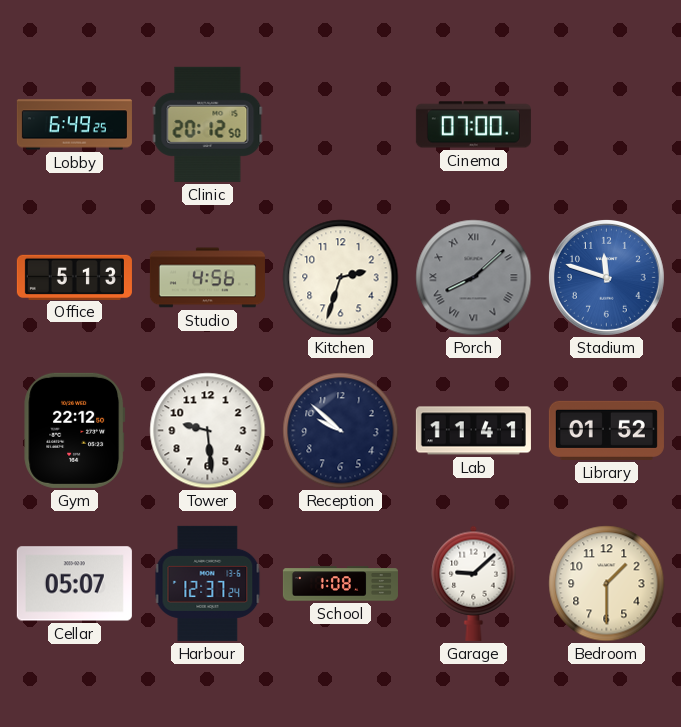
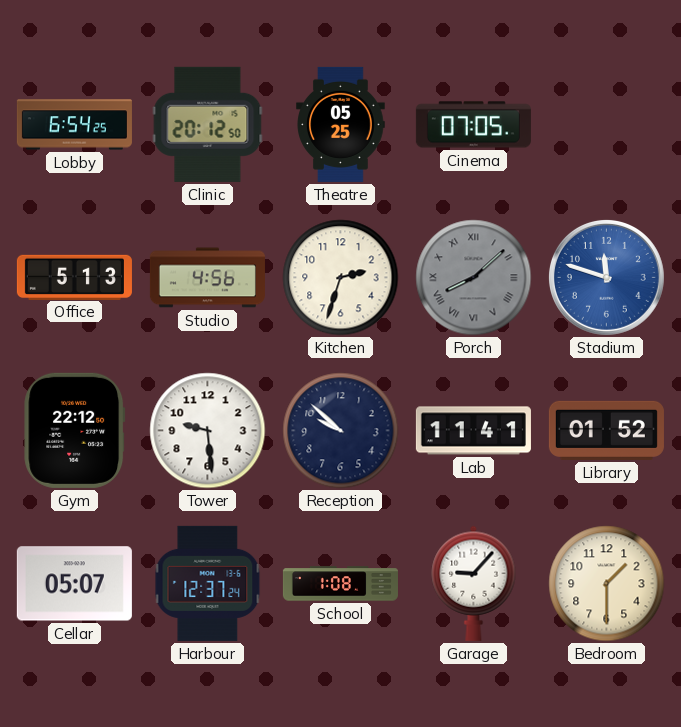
Lobby: 6:49 -> 6:54
Theatre: none -> 05:25
Cinema: 07:00 -> 07:05
Garage: 9:08 -> 9:07
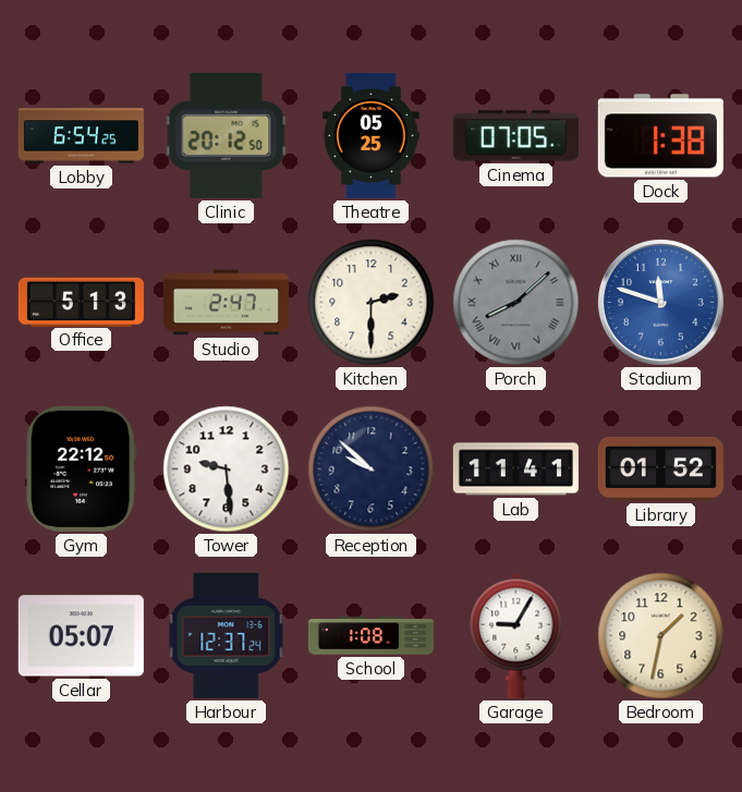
Dock: none -> 1:38
Studio: 4:56 -> 2:47
Kitchen: 2:33 -> 2:30
Garage: 9:07 -> 9:05
Bedroom: 1:30 -> 1:32
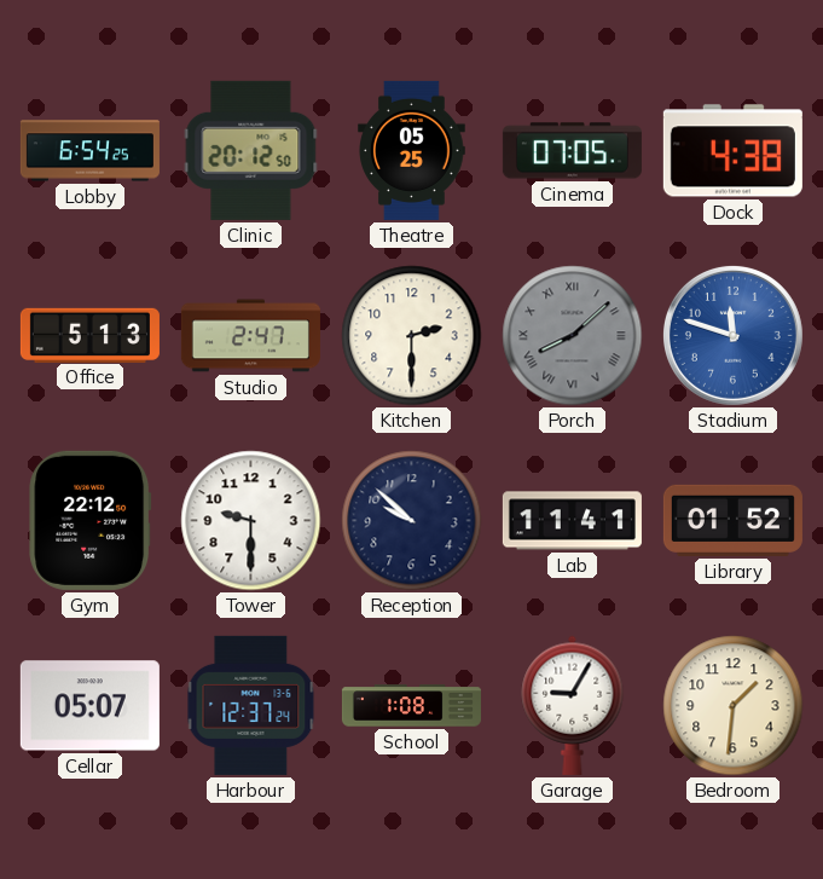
Dock: 1:38 -> 4:38
Tower: 9:29 -> 9:30
Bedroom: 1:32 -> 1:31
